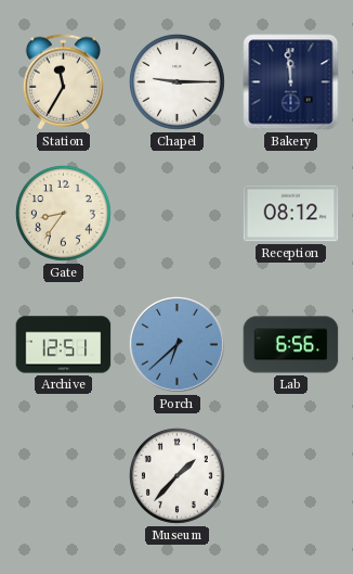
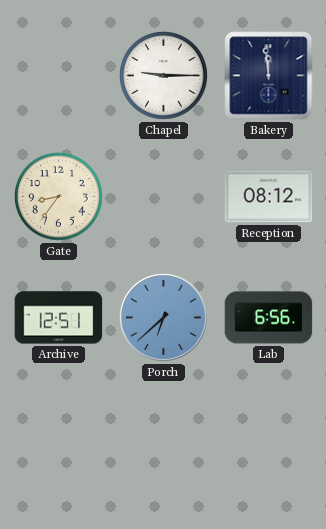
Station: 11:35 -> none
Museum: 1:37 -> none
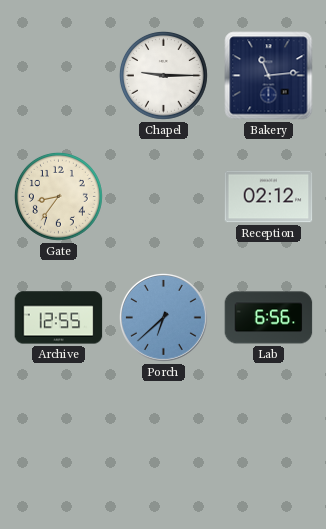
Bakery: 11:59 -> 11:14
Reception: 08:12 -> 02:12
Archive: 12:51 -> 12:55
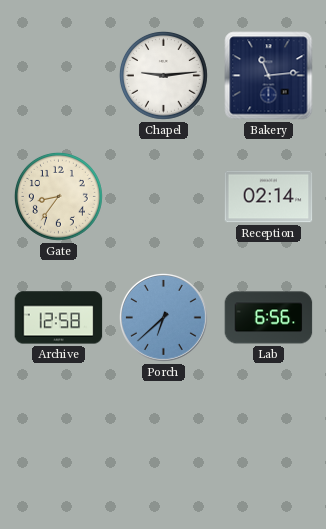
Chapel: 9:15 -> 9:14
Reception: 02:12 -> 02:14
Archive: 12:55 -> 12:58
